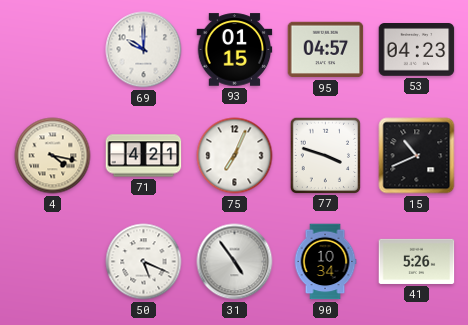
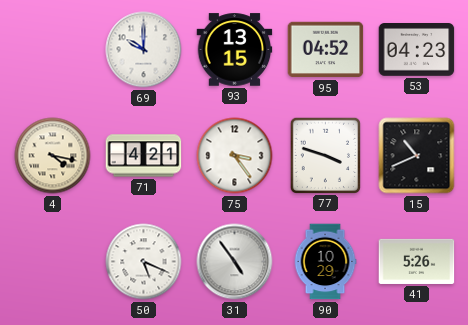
93: 01:15 -> 13:15
95: 04:57 -> 04:52
75: 7:04 -> 3:24
90: 10:34 -> 10:29
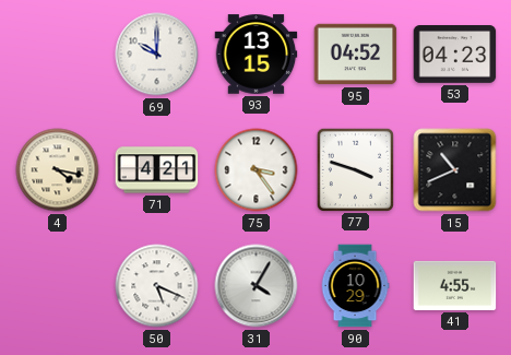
31: 4:54 -> 4:05
41: 5:26 -> 4:55
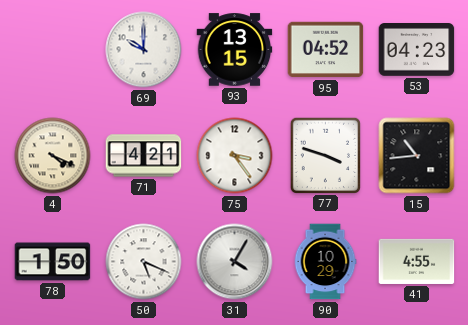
4: 4:17 -> 4:19
15: 10:41 -> 10:44
78: none -> 1:50
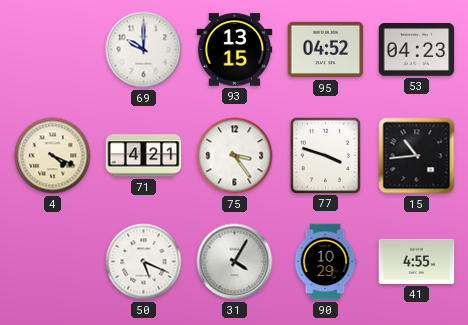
78: 1:50 -> none
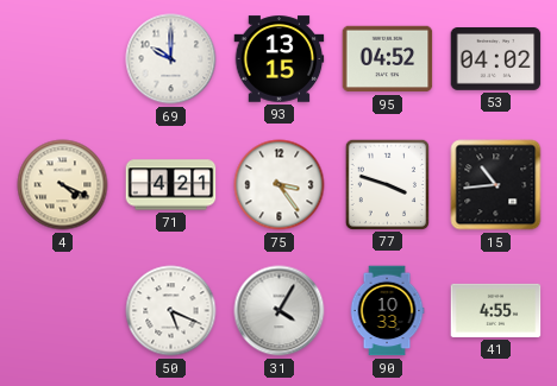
53: 04:23 -> 04:02
90: 10:29 -> 10:33
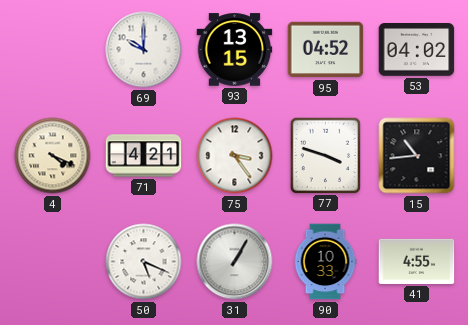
31: 4:05 -> 1:05
